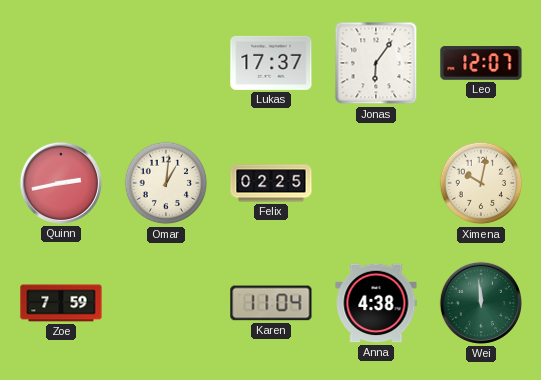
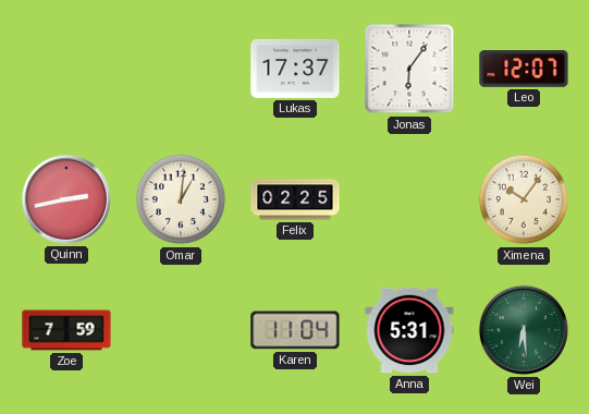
Ximena: 10:02 -> 10:06
Anna: 4:38 -> 5:31
Wei: 11:59 -> 6:29
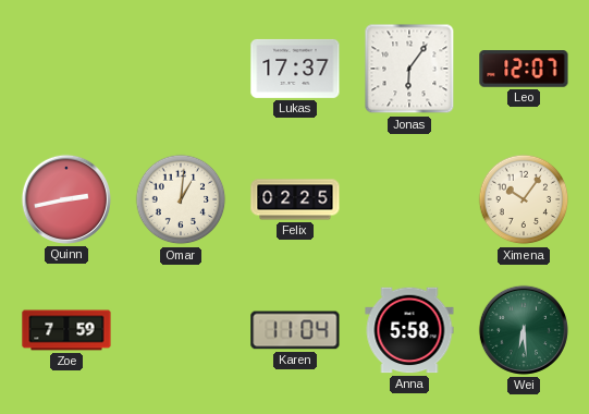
Anna: 5:31 -> 5:58
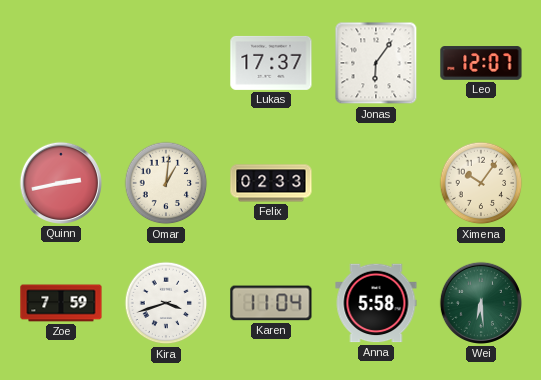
Felix: 02:25 -> 02:33
Kira: none -> 3:42
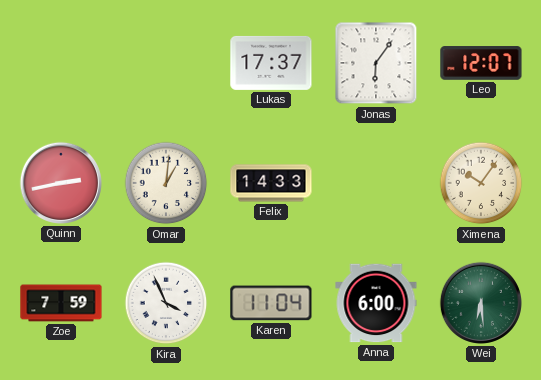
Felix: 02:33 -> 14:33
Kira: 3:42 -> 3:56
Anna: 5:58 -> 6:00
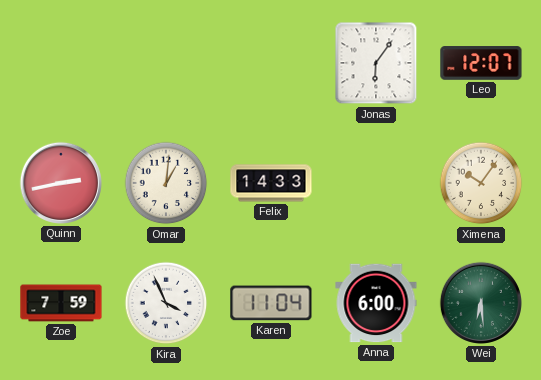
Lukas: 17:37 -> none
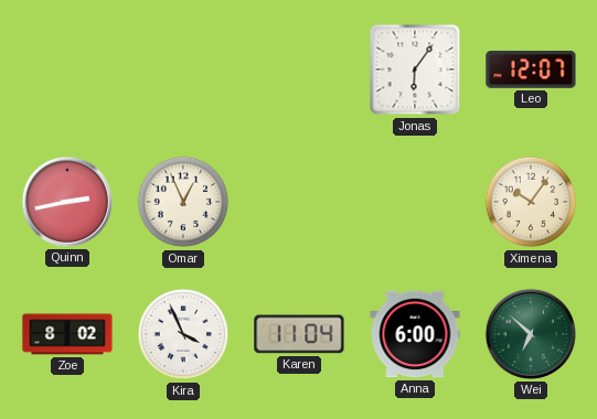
Omar: 1:01 -> 12:56
Felix: 14:33 -> none
Zoe: 7:59 -> 8:02
Wei: 6:29 -> 6:52
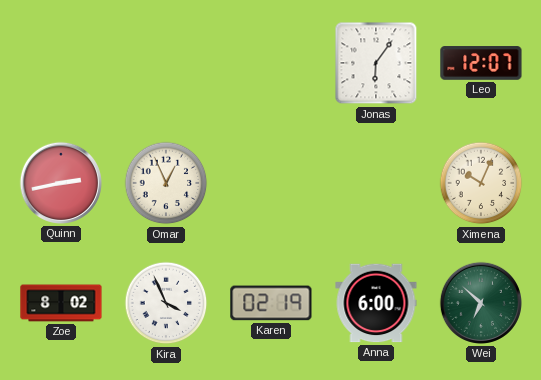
Ximena: 10:06 -> 10:04
Karen: 11:04 -> 02:19
